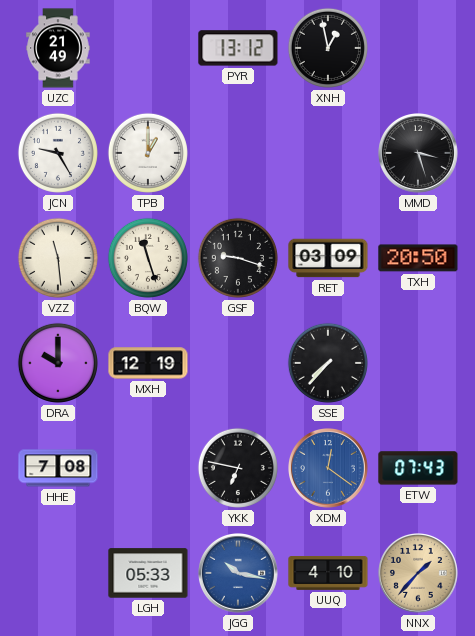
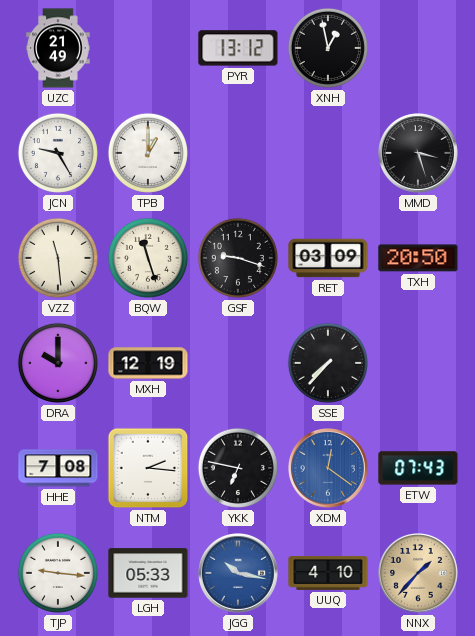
NTM: none -> 2:16
TJP: none -> 9:16
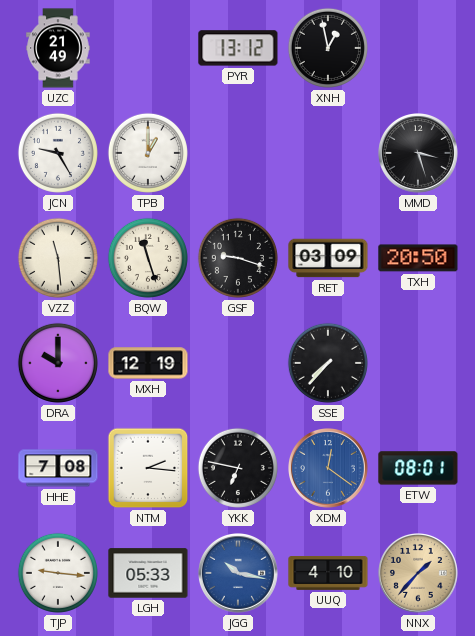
ETW: 07:43 -> 08:01
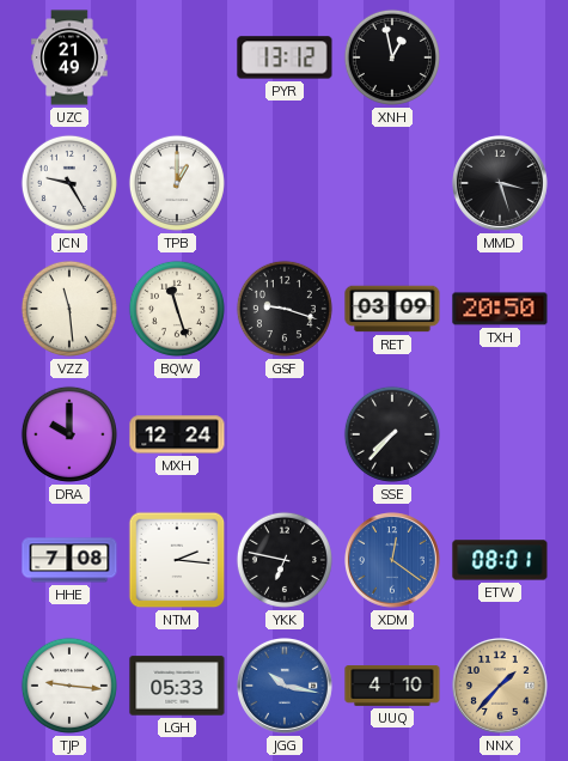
MXH: 12:19 -> 12:24
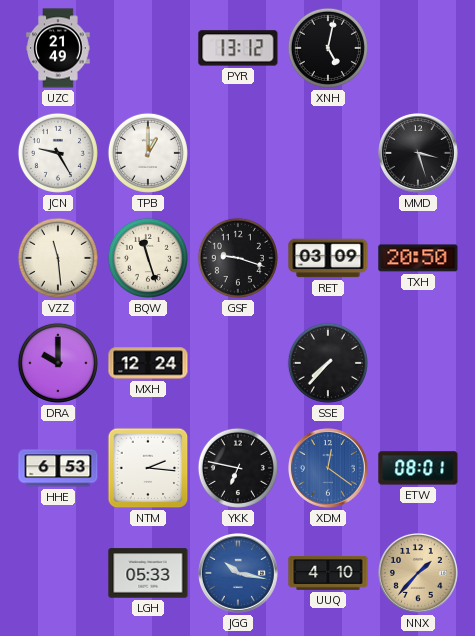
XNH: 12:58 -> 5:02
HHE: 7:08 -> 6:53
TJP: 9:16 -> none
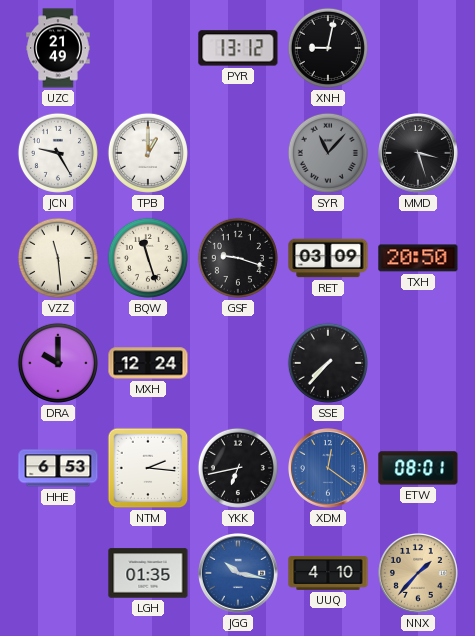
XNH: 5:02 -> 9:02
SYR: none -> 11:07
YKK: 6:47 -> 6:43
LGH: 05:33 -> 01:35
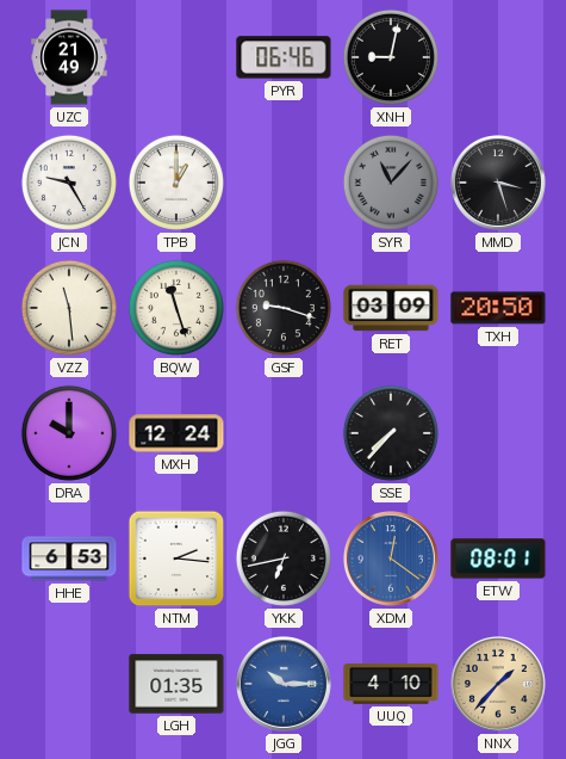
PYR: 13:12 -> 06:46
JGG: 10:17 -> 10:15
